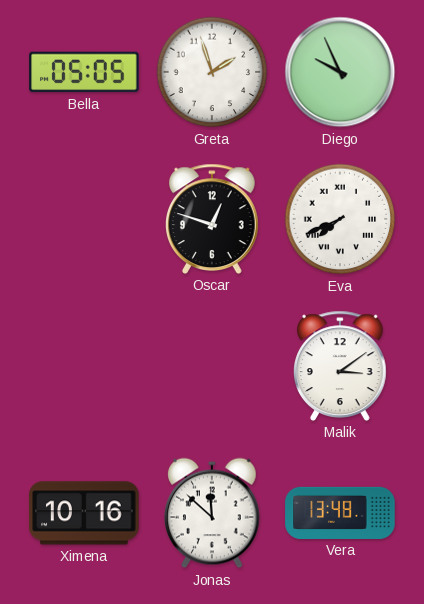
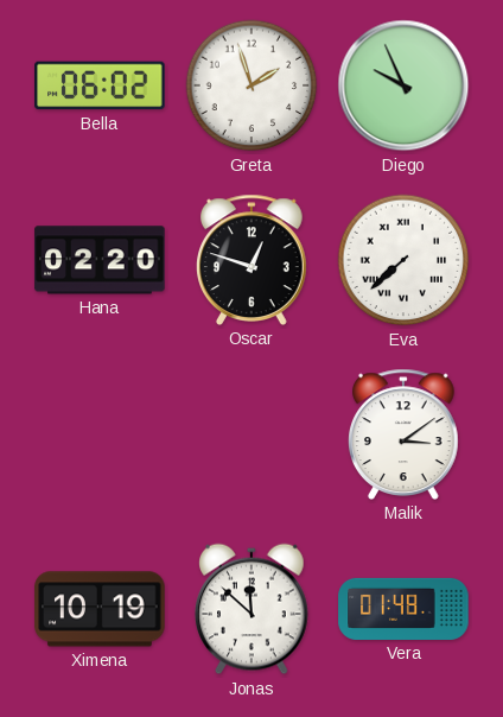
Bella: 05:05 -> 06:02
Hana: none -> 02:20
Eva: 7:41 -> 7:38
Ximena: 10:16 -> 10:19
Vera: 13:48 -> 01:48
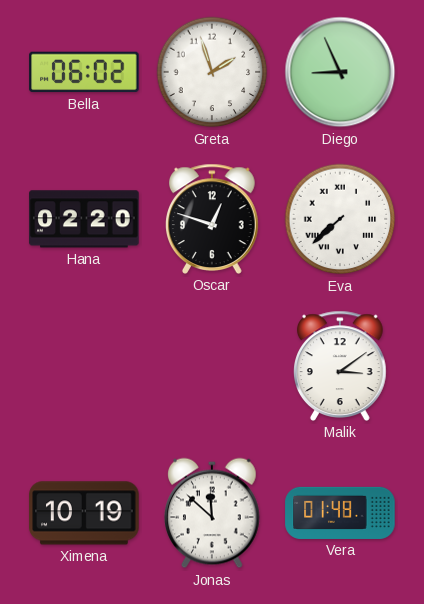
Diego: 9:56 -> 8:56
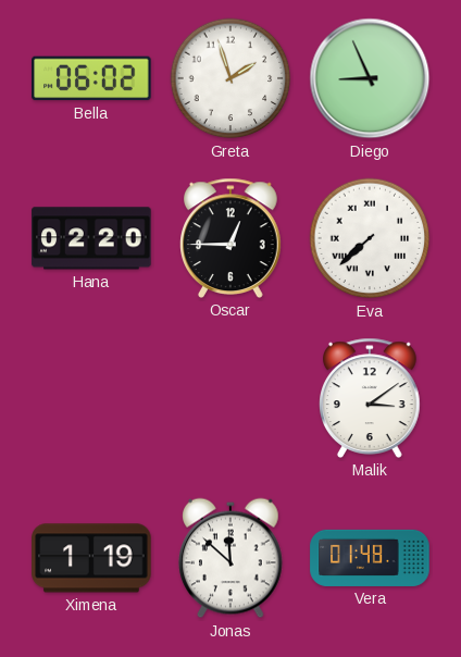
Oscar: 12:48 -> 12:45
Ximena: 10:19 -> 1:19
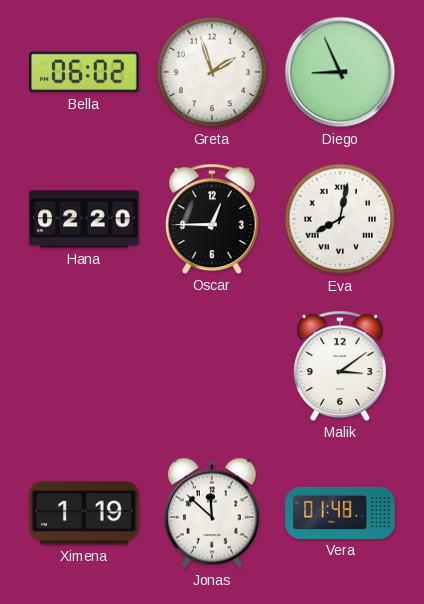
Eva: 7:38 -> 8:02
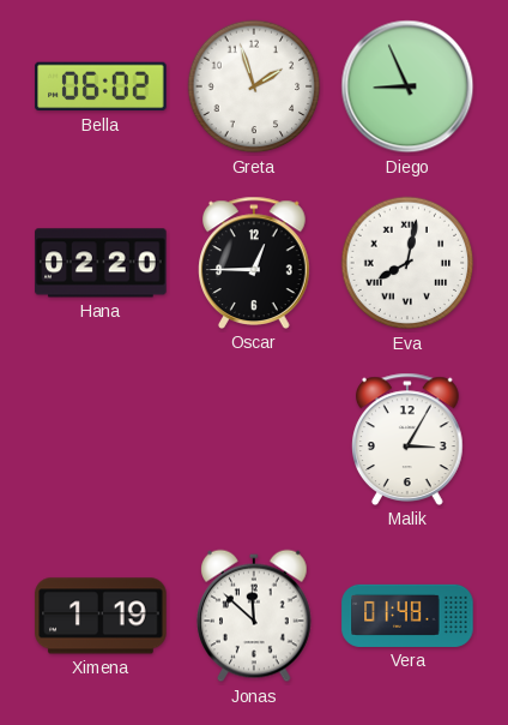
Malik: 3:09 -> 3:05
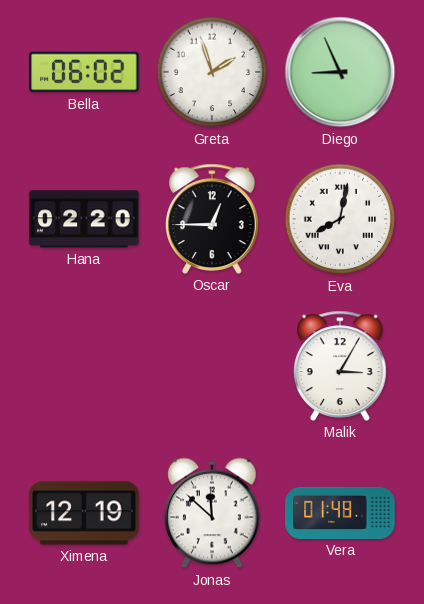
Ximena: 1:19 -> 12:19
